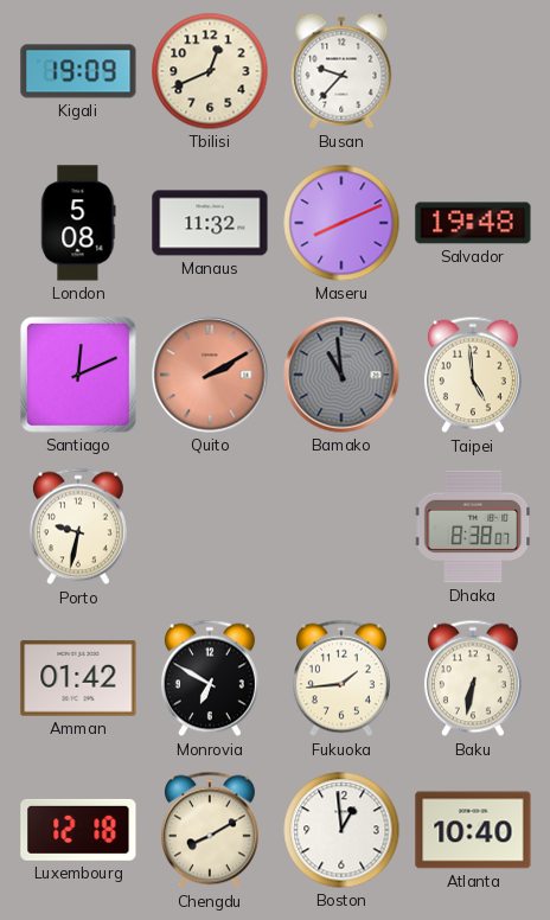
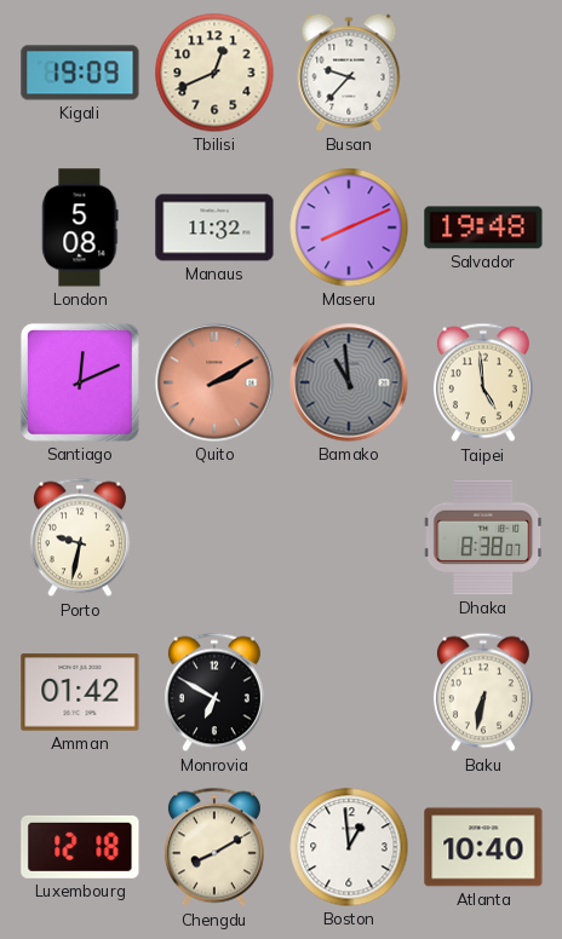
Fukuoka: 1:44 -> none
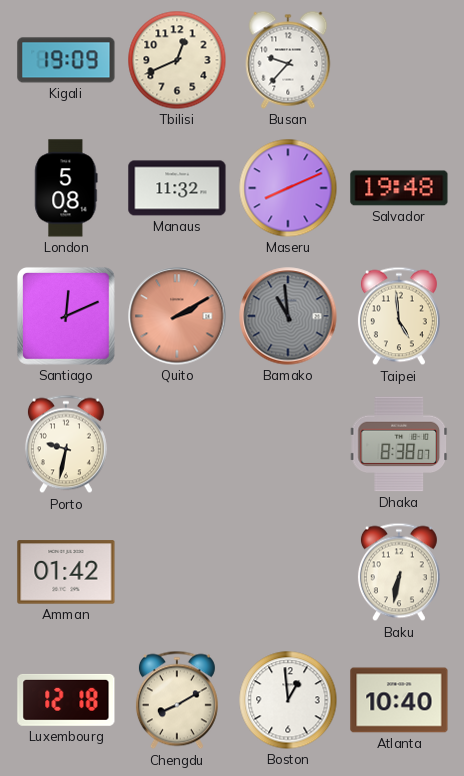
Monrovia: 6:50 -> none
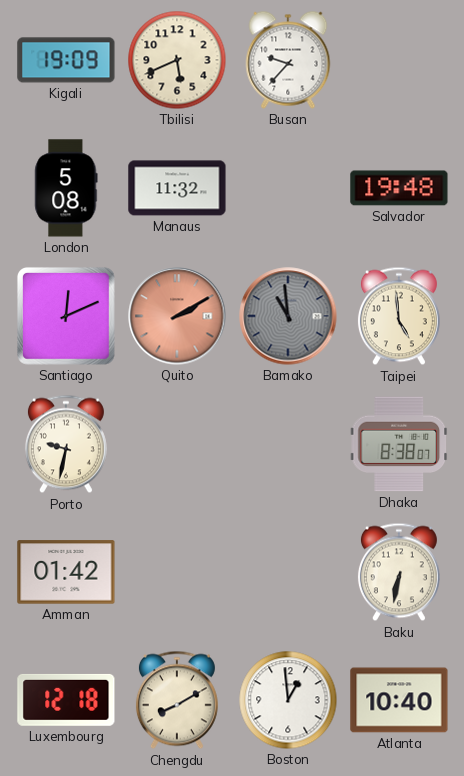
Tbilisi: 12:41 -> 5:41
Maseru: 8:11 -> none
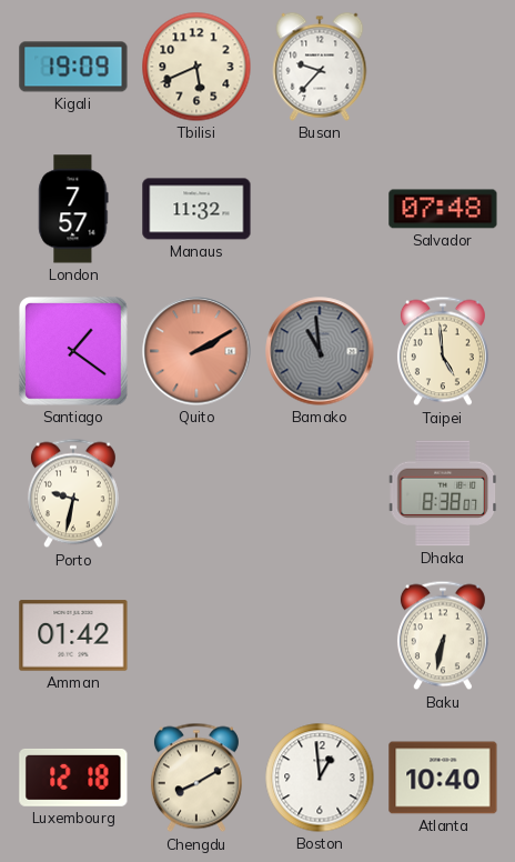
London: 5:08 -> 7:57
Salvador: 19:48 -> 07:48
Santiago: 12:11 -> 1:21
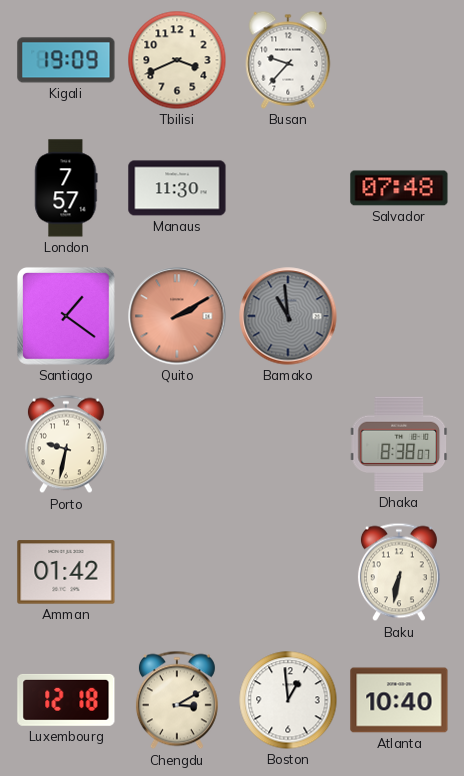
Tbilisi: 5:41 -> 3:41
Manaus: 11:32 -> 11:30
Taipei: 4:59 -> none
Chengdu: 8:10 -> 3:10
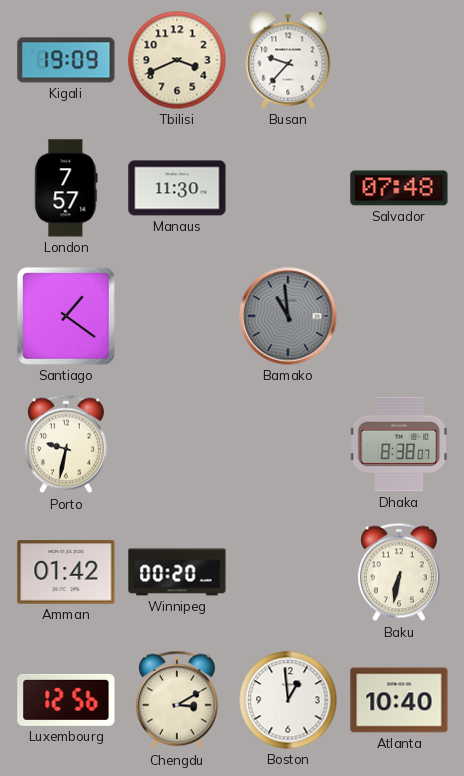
Quito: 2:10 -> none
Winnipeg: none -> 00:20
Luxembourg: 12:18 -> 12:56
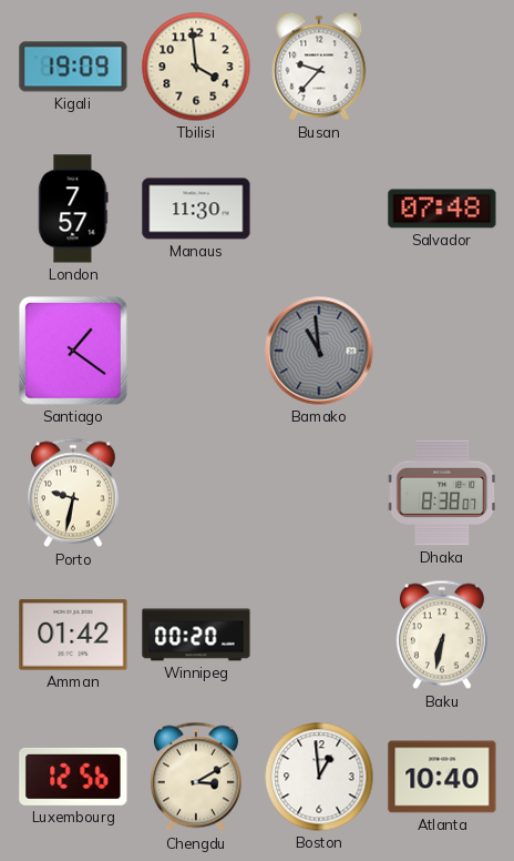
Tbilisi: 3:41 -> 3:59
